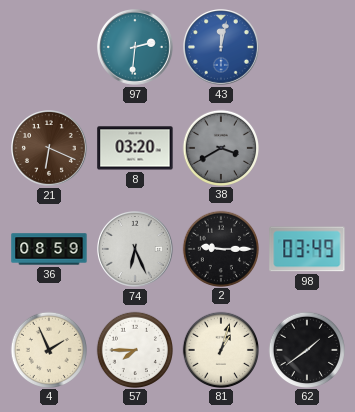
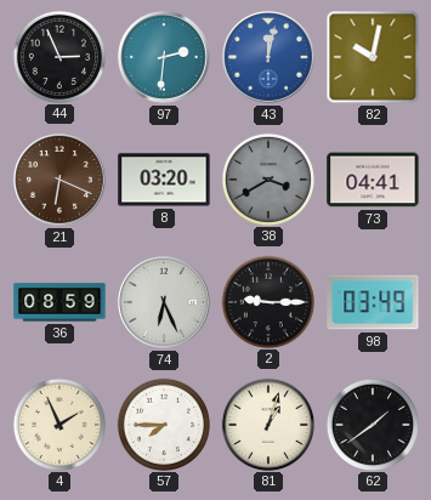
44: none -> 2:56
82: none -> 10:02
73: none -> 04:41
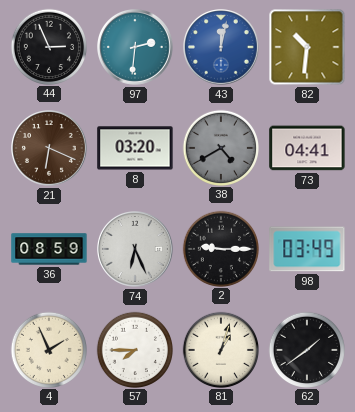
82: 10:02 -> 10:31
38: 3:40 -> 4:40
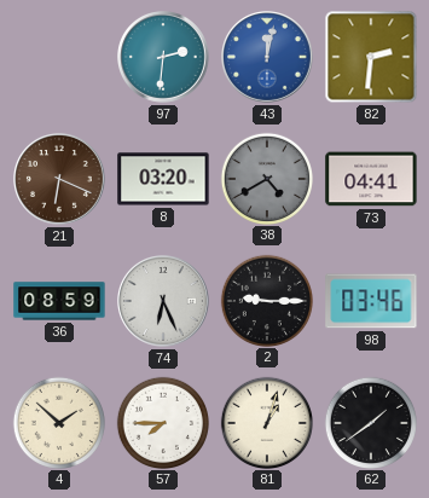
44: 2:56 -> none
82: 10:31 -> 2:31
98: 03:49 -> 03:46
4: 1:56 -> 1:52
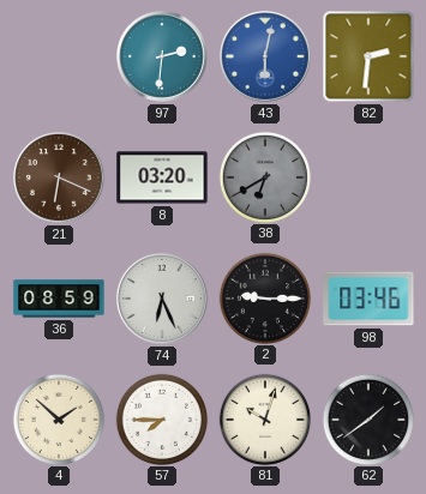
43: 12:02 -> 6:02
38: 4:40 -> 6:40
73: 04:41 -> none
81: 1:03 -> 10:03
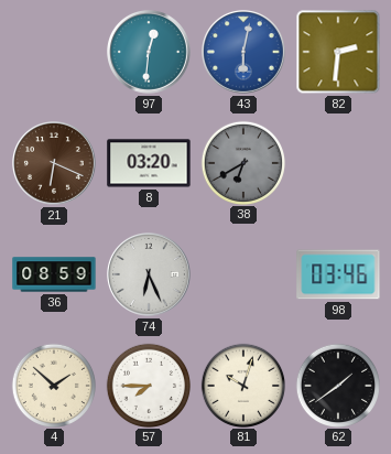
97: 2:31 -> 12:31
2: 9:15 -> none
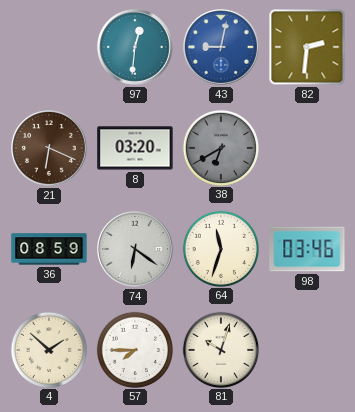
43: 6:02 -> 9:02
74: 6:26 -> 6:21
64: none -> 11:33
62: 1:39 -> none
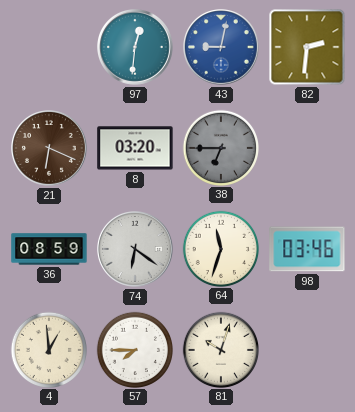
38: 6:40 -> 6:45
4: 1:52 -> 12:59
